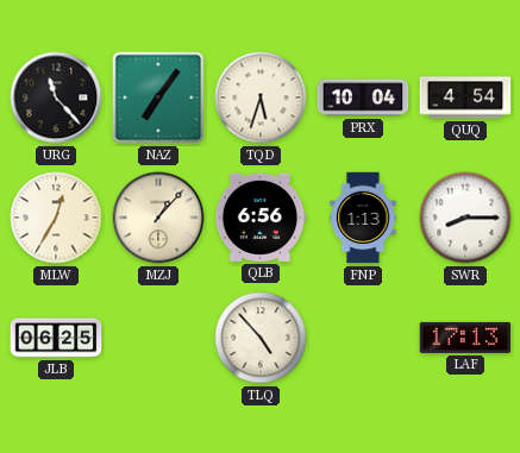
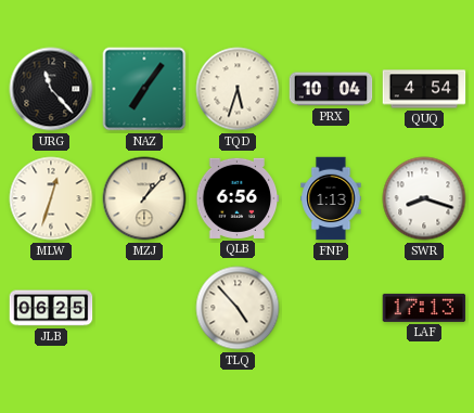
MLW: 12:35 -> 12:33
SWR: 8:15 -> 8:18
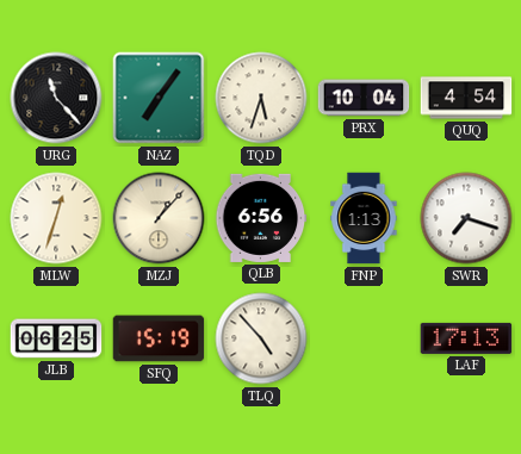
SWR: 8:18 -> 7:18
SFQ: none -> 15:19
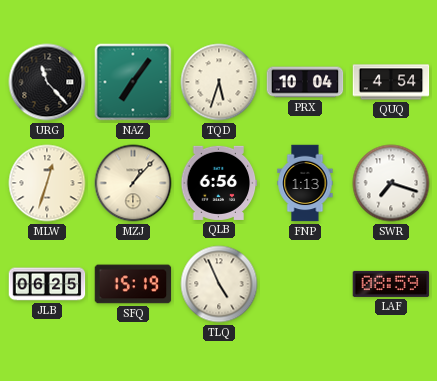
TLQ: 4:53 -> 4:56
LAF: 17:13 -> 08:59
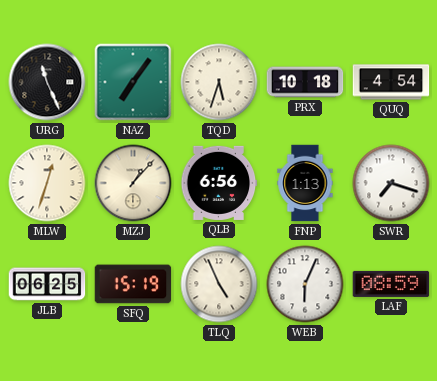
URG: 11:23 -> 11:26
PRX: 10:04 -> 10:18
WEB: none -> 6:04
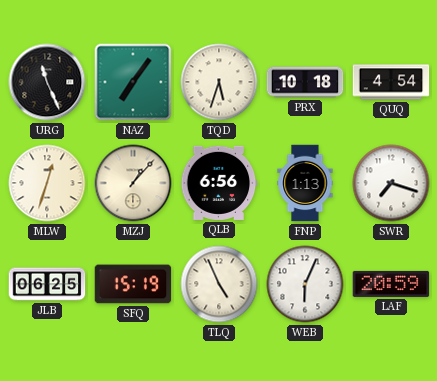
LAF: 08:59 -> 20:59
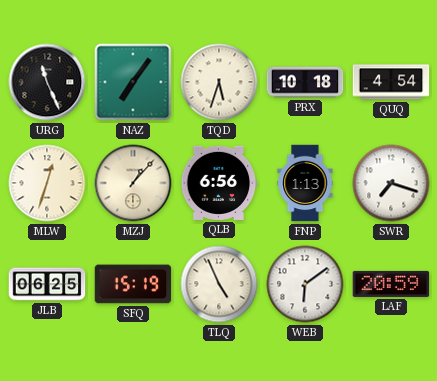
WEB: 6:04 -> 6:09
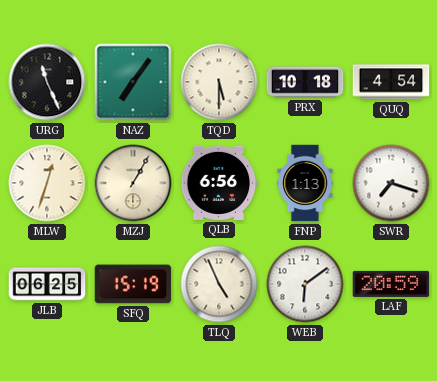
TQD: 5:33 -> 5:30
MZJ: 1:07 -> 1:05
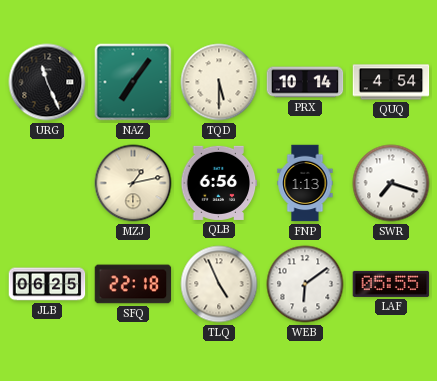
PRX: 10:18 -> 10:14
MLW: 12:33 -> none
MZJ: 1:05 -> 1:13
SFQ: 15:19 -> 22:18
LAF: 20:59 -> 05:55
